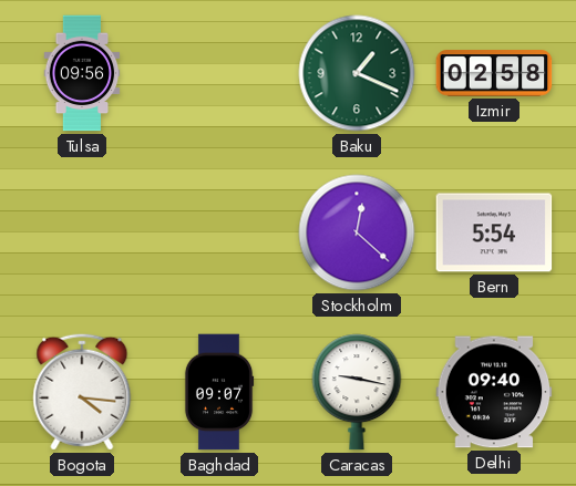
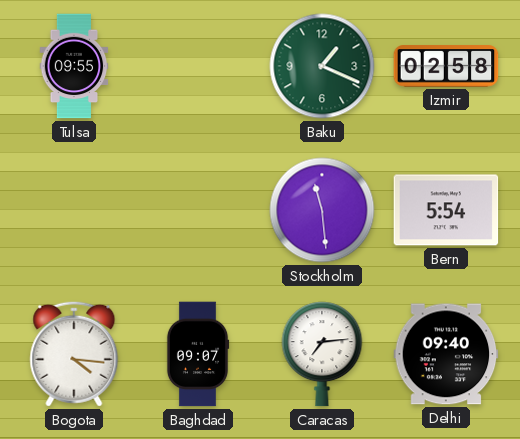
Tulsa: 09:56 -> 09:55
Stockholm: 12:22 -> 11:29
Caracas: 9:17 -> 7:14
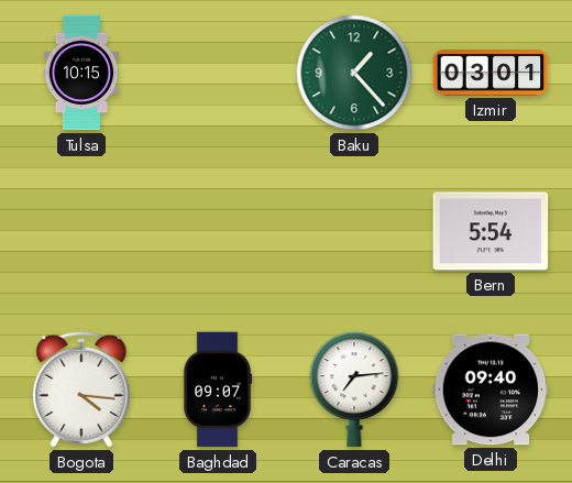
Tulsa: 09:55 -> 10:15
Baku: 1:19 -> 1:23
Izmir: 02:58 -> 03:01
Stockholm: 11:29 -> none
